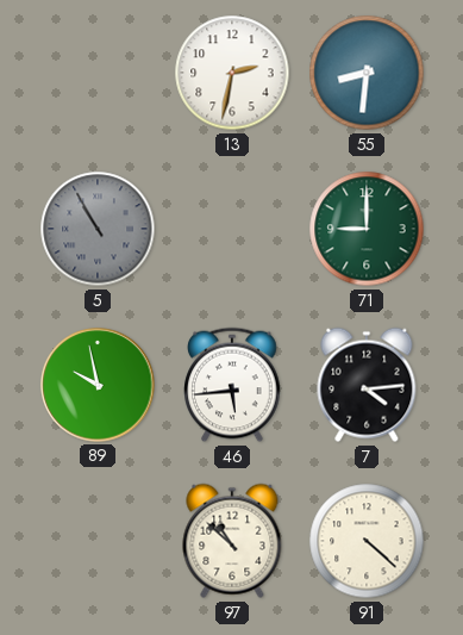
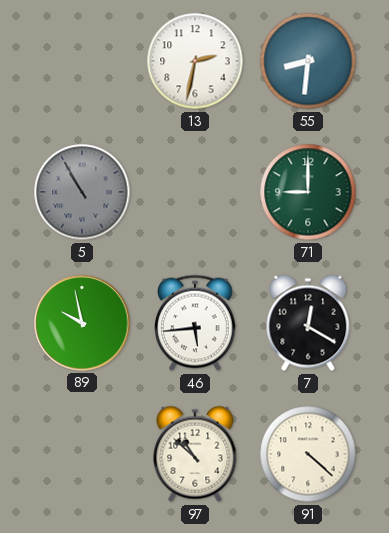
7: 4:14 -> 12:20
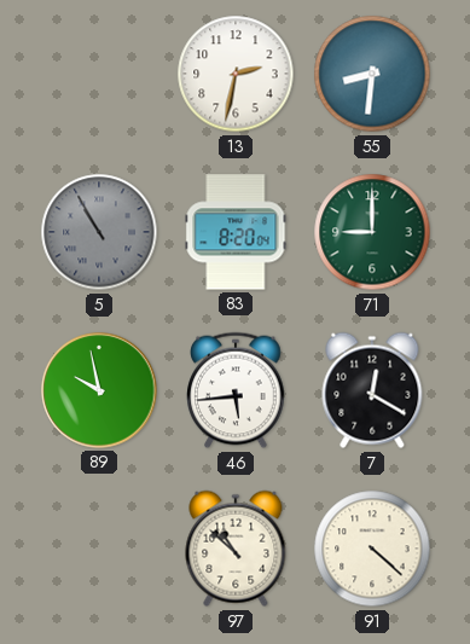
83: none -> 8:20
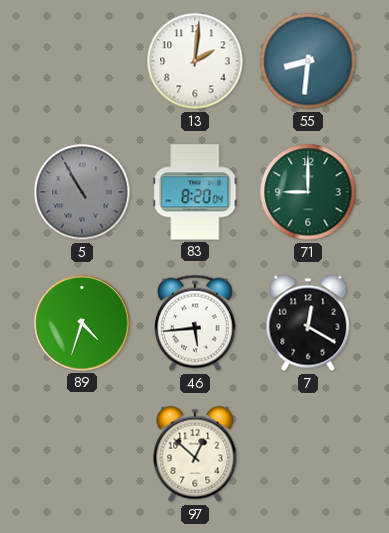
13: 2:32 -> 2:01
89: 9:58 -> 4:33
97: 10:52 -> 12:52
91: 4:22 -> none
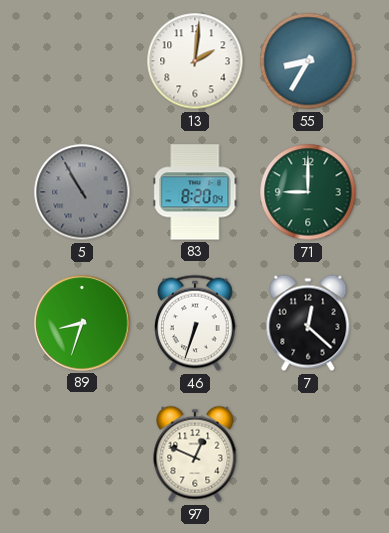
55: 8:31 -> 8:35
89: 4:33 -> 8:33
46: 5:44 -> 6:33
7: 12:20 -> 12:22
97: 12:52 -> 12:49
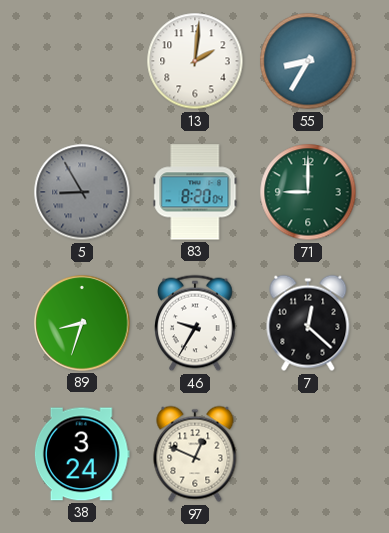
5: 10:55 -> 8:55
46: 6:33 -> 9:35
38: none -> 3:24
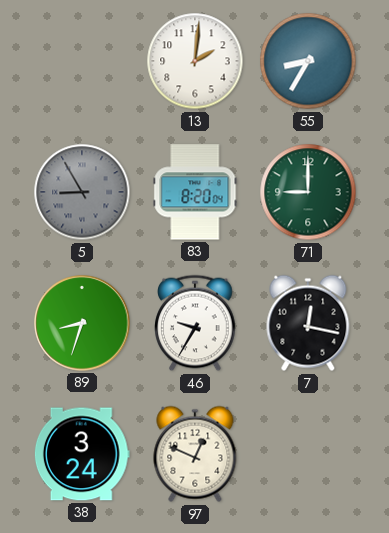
7: 12:22 -> 12:17
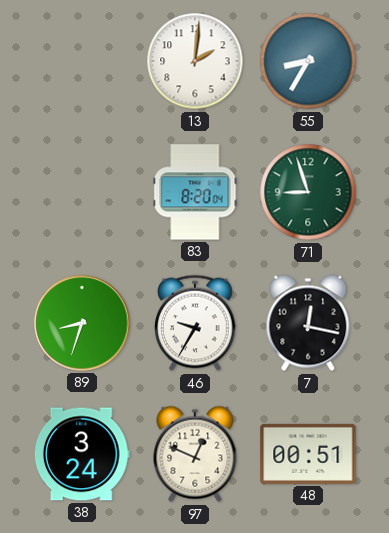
5: 8:55 -> none
71: 9:00 -> 8:57
48: none -> 00:51
